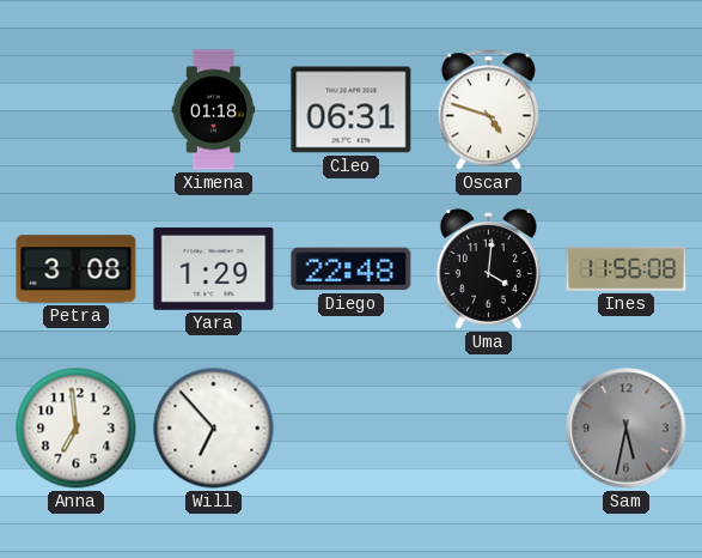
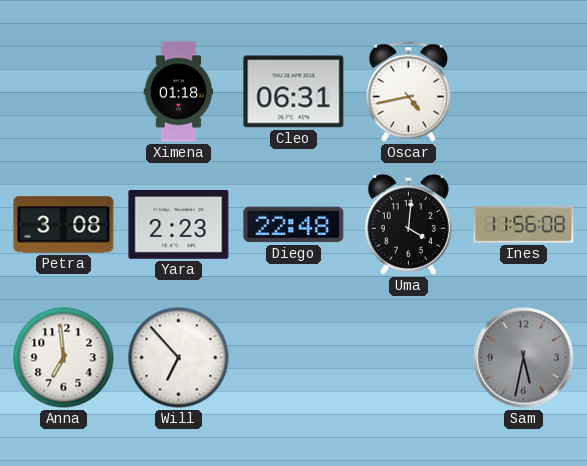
Oscar: 4:48 -> 4:43
Yara: 1:29 -> 2:23
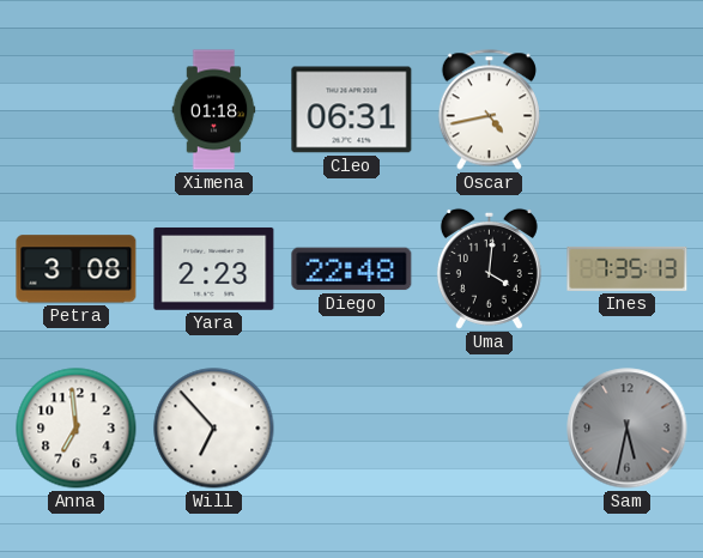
Ines: 11:56 -> 7:35
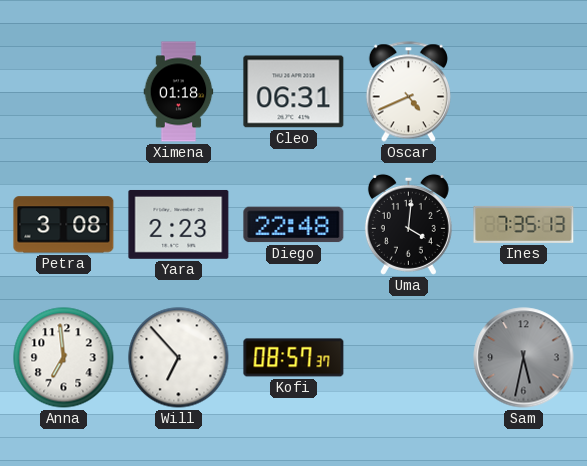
Oscar: 4:43 -> 4:41
Kofi: none -> 08:57
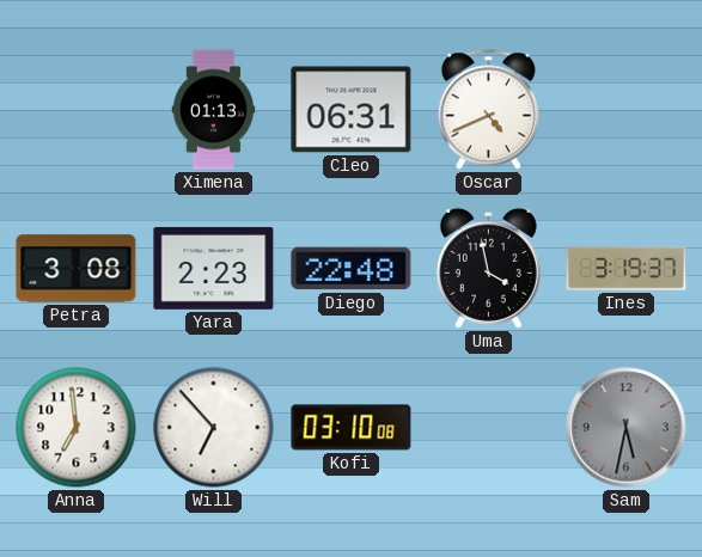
Ximena: 01:18 -> 01:13
Uma: 4:01 -> 3:58
Ines: 7:35 -> 3:19
Kofi: 08:57 -> 03:10
